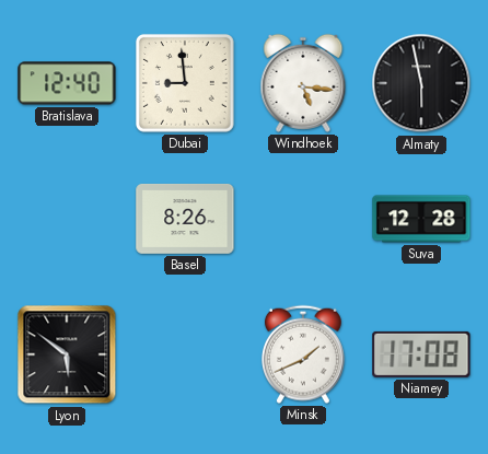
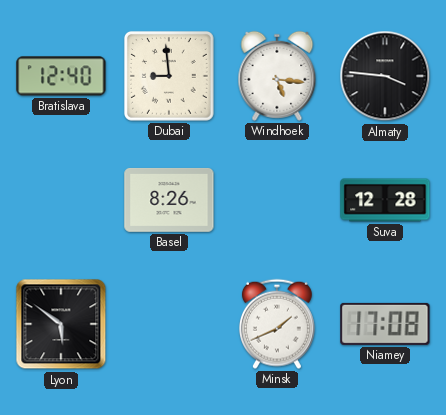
Almaty: 5:58 -> 3:46
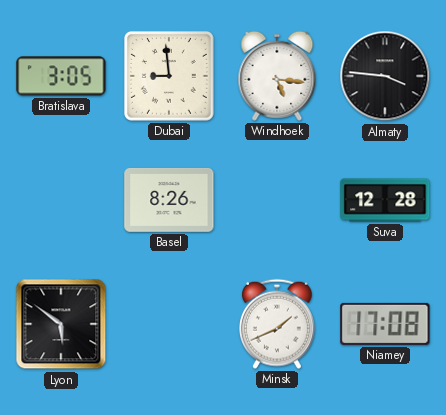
Bratislava: 12:40 -> 3:05
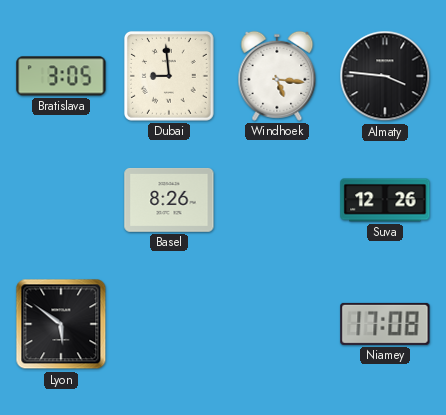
Suva: 12:28 -> 12:26
Minsk: 1:41 -> none
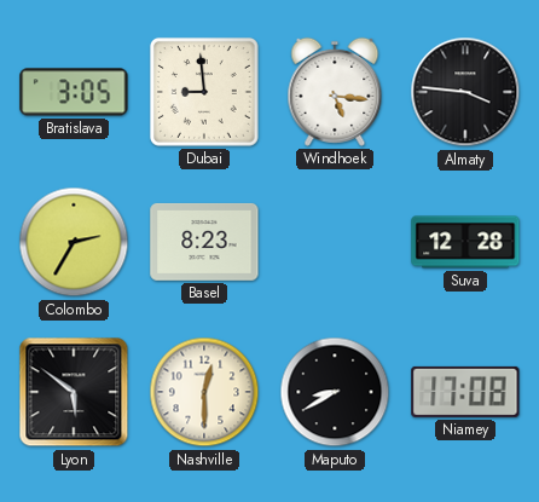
Colombo: none -> 2:35
Basel: 8:26 -> 8:23
Suva: 12:26 -> 12:28
Nashville: none -> 12:30
Maputo: none -> 8:40
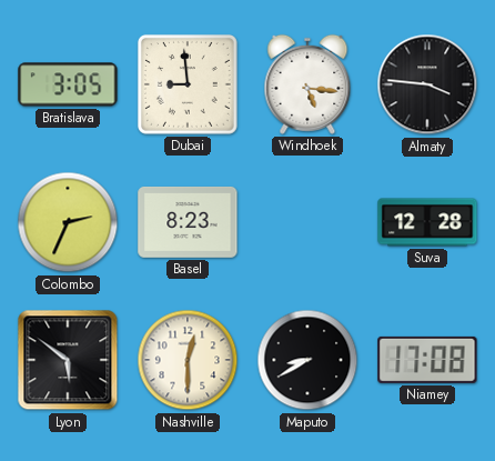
Colombo: 2:35 -> 2:34
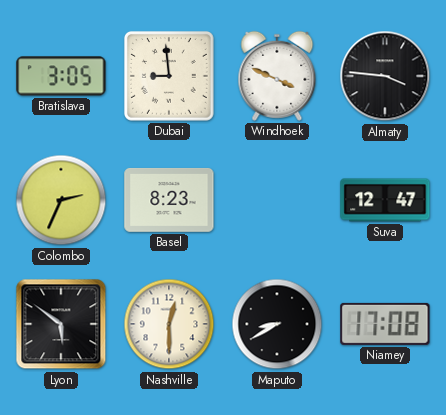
Windhoek: 5:16 -> 3:49
Suva: 12:28 -> 12:47
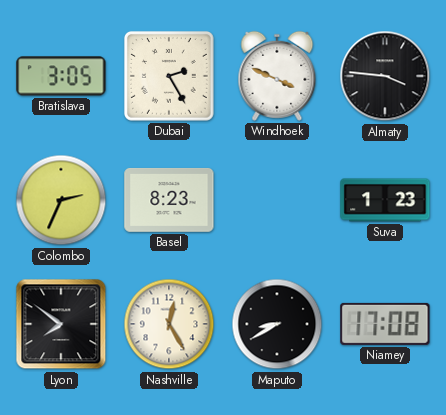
Dubai: 8:59 -> 2:25
Suva: 12:47 -> 1:23
Lyon: 5:51 -> 7:51
Nashville: 12:30 -> 12:25
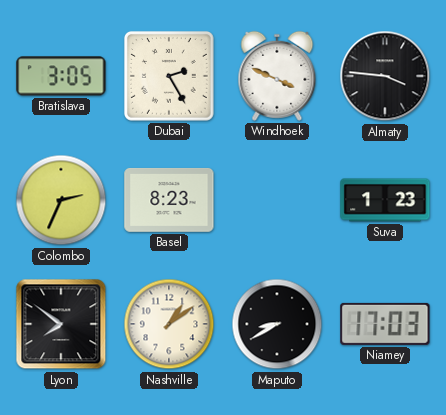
Nashville: 12:25 -> 1:09
Niamey: 17:08 -> 17:03
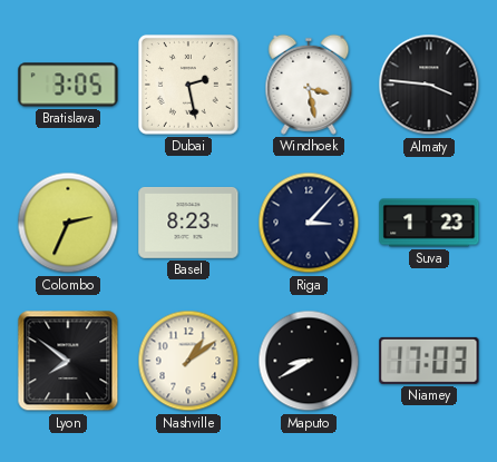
Dubai: 2:25 -> 2:28
Windhoek: 3:49 -> 3:28
Riga: none -> 3:07
